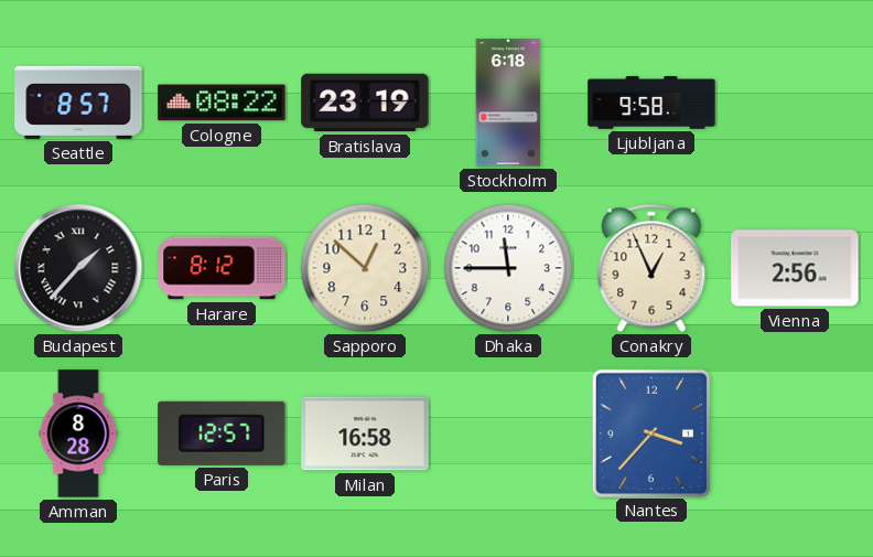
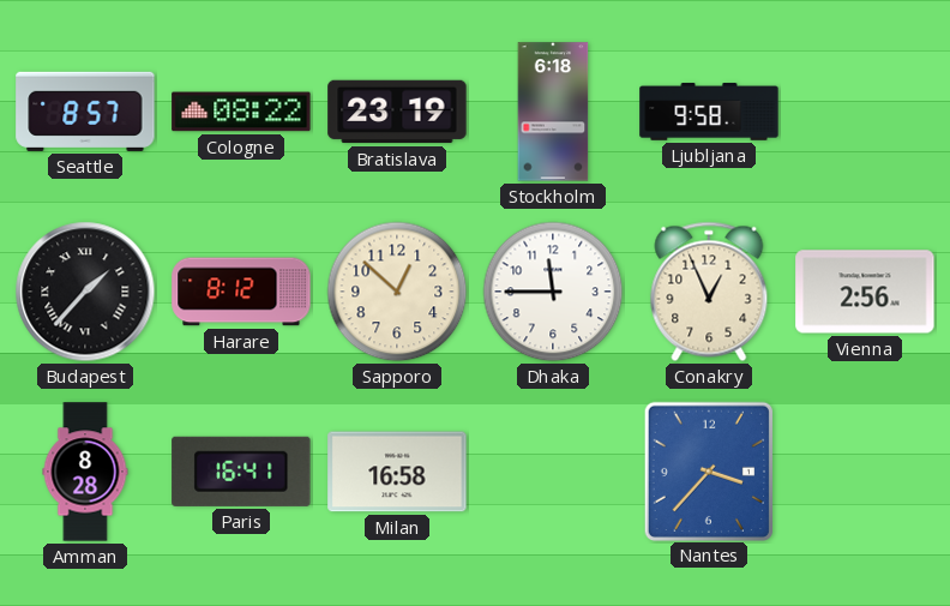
Paris: 12:57 -> 16:41
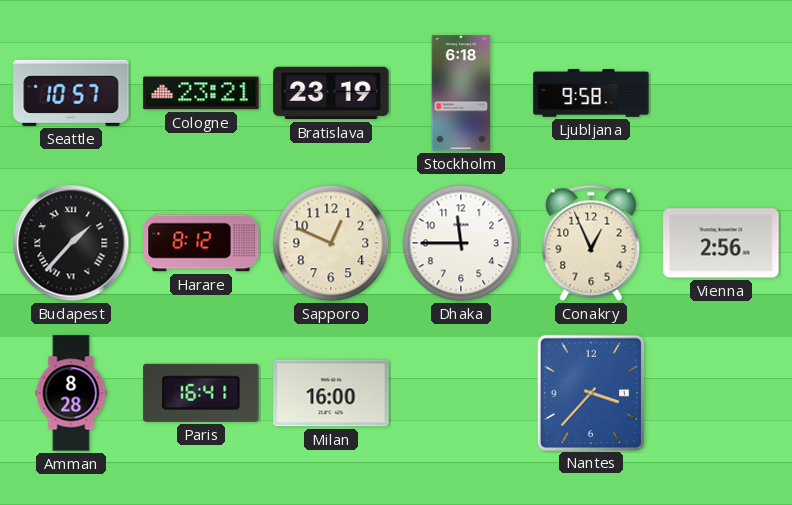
Seattle: 8:57 -> 10:57
Cologne: 08:22 -> 23:21
Sapporo: 12:52 -> 12:49
Milan: 16:58 -> 16:00
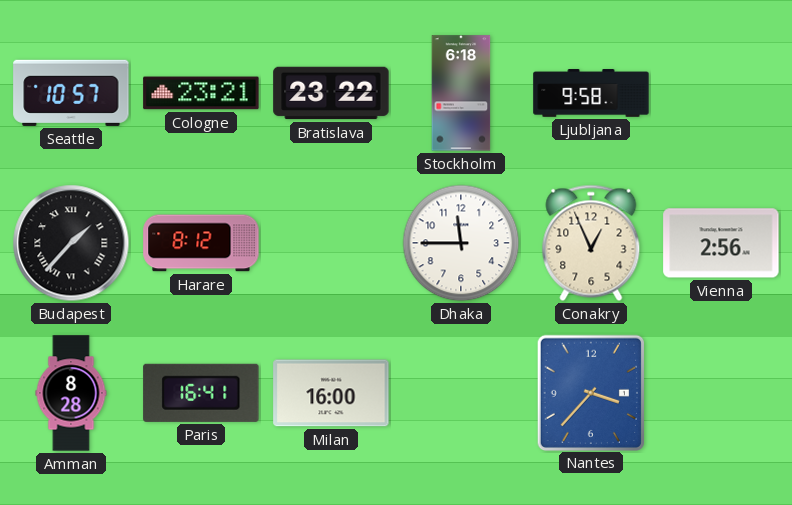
Bratislava: 23:19 -> 23:22
Sapporo: 12:49 -> none
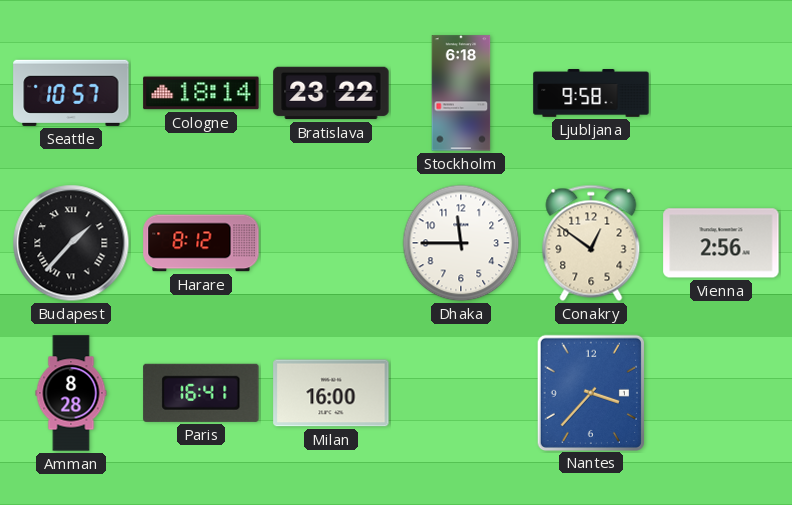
Cologne: 23:21 -> 18:14
Conakry: 12:56 -> 12:51
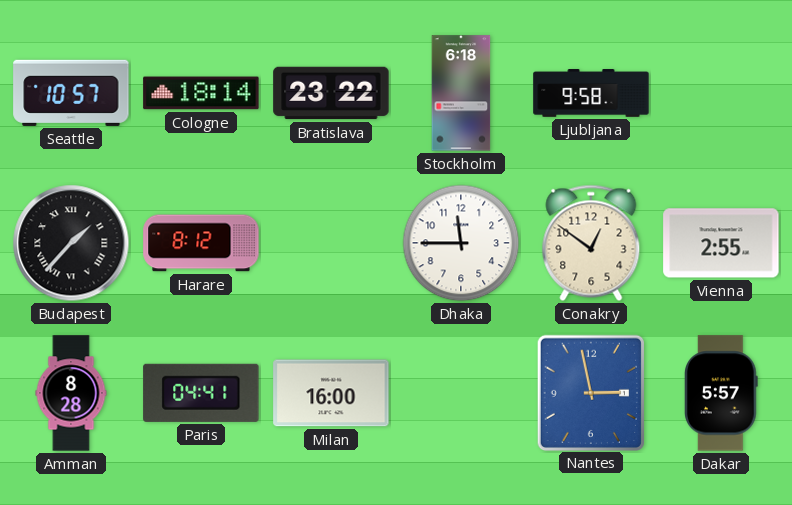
Vienna: 2:56 -> 2:55
Paris: 16:41 -> 04:41
Nantes: 3:37 -> 2:58
Dakar: none -> 5:57
